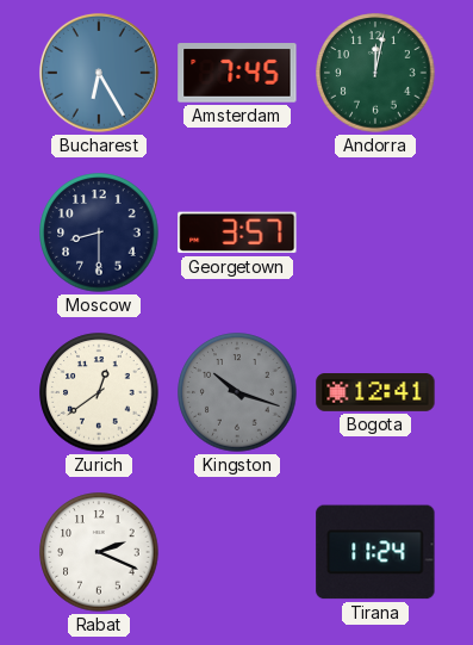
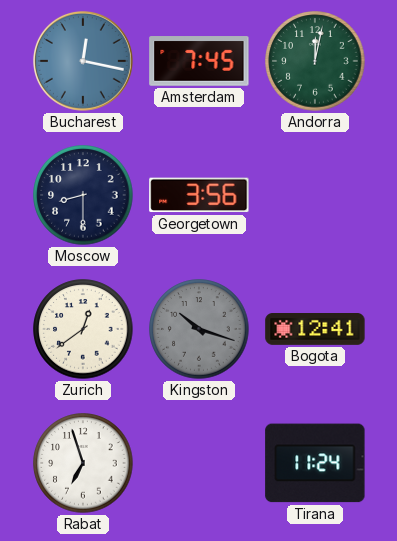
Bucharest: 6:25 -> 12:17
Georgetown: 3:57 -> 3:56
Rabat: 2:19 -> 6:57
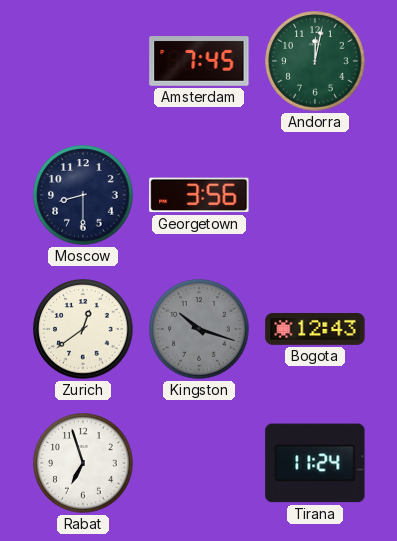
Bucharest: 12:17 -> none
Bogota: 12:41 -> 12:43
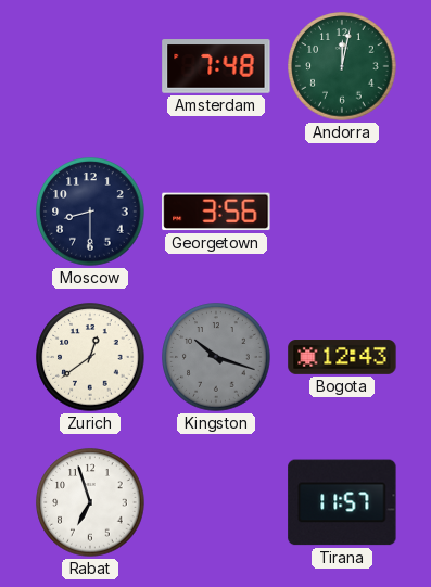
Amsterdam: 7:45 -> 7:48
Tirana: 11:24 -> 11:57
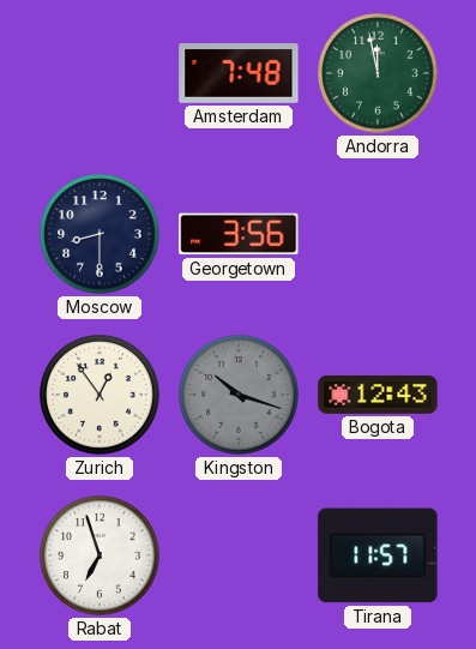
Andorra: 12:02 -> 11:58
Zurich: 12:39 -> 12:54
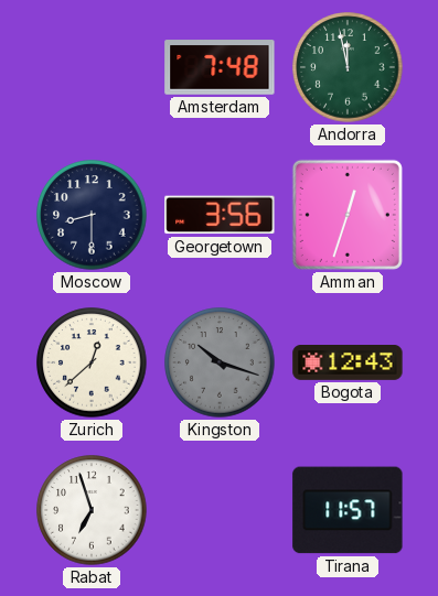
Amman: none -> 12:33
Zurich: 12:54 -> 12:38
